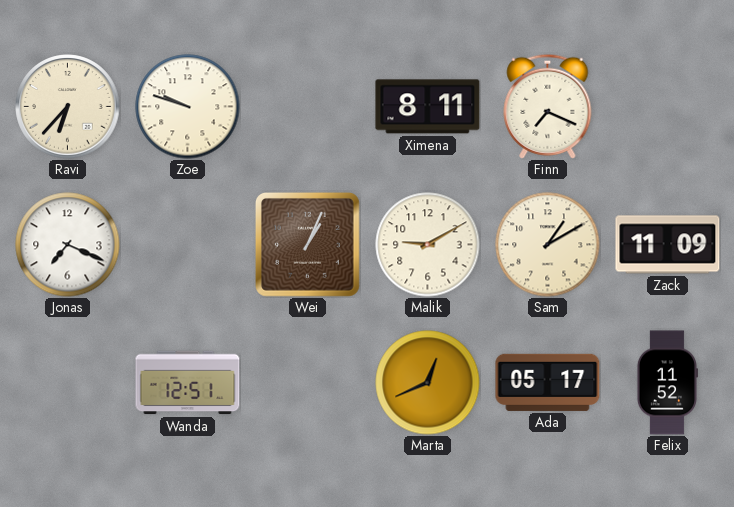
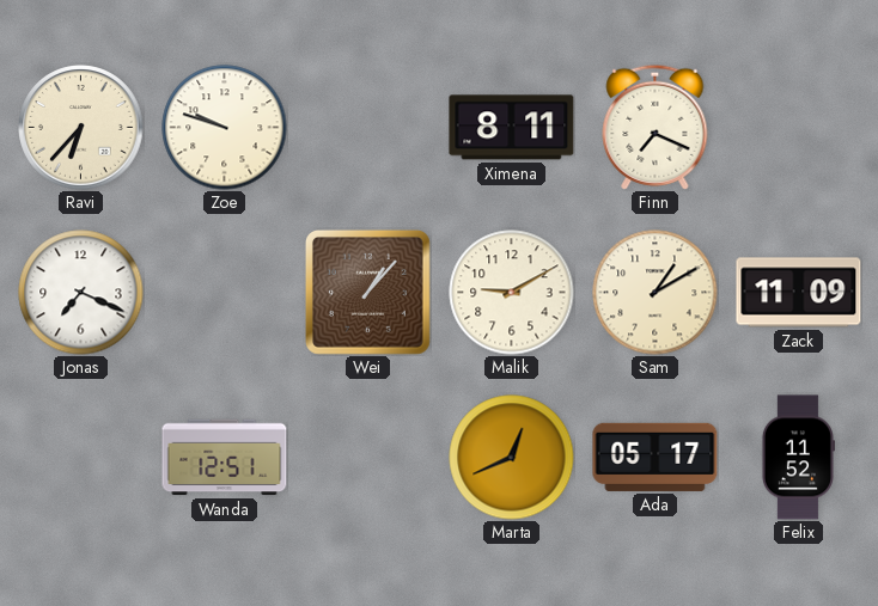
Wei: 1:04 -> 1:07
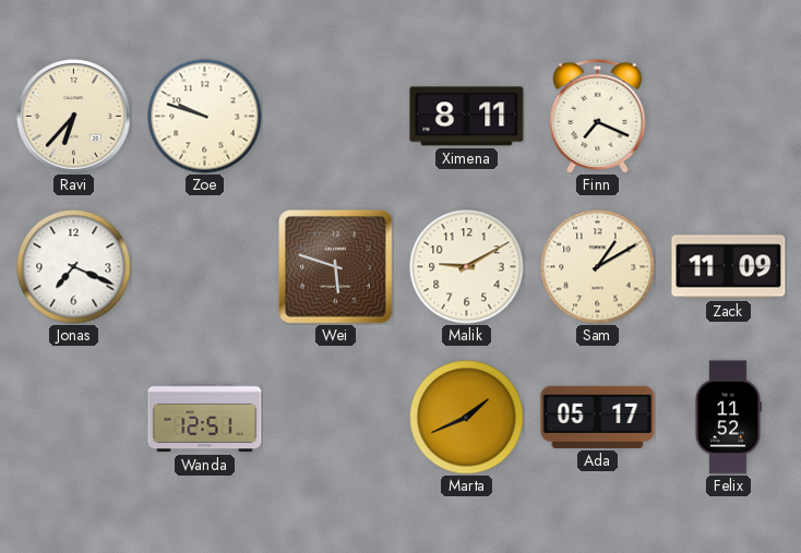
Wei: 1:07 -> 5:48
Marta: 12:41 -> 1:41
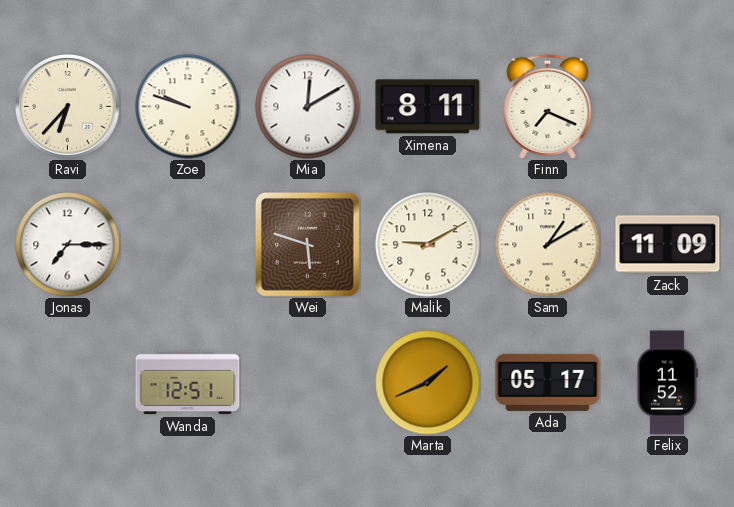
Mia: none -> 12:10
Jonas: 7:19 -> 7:15
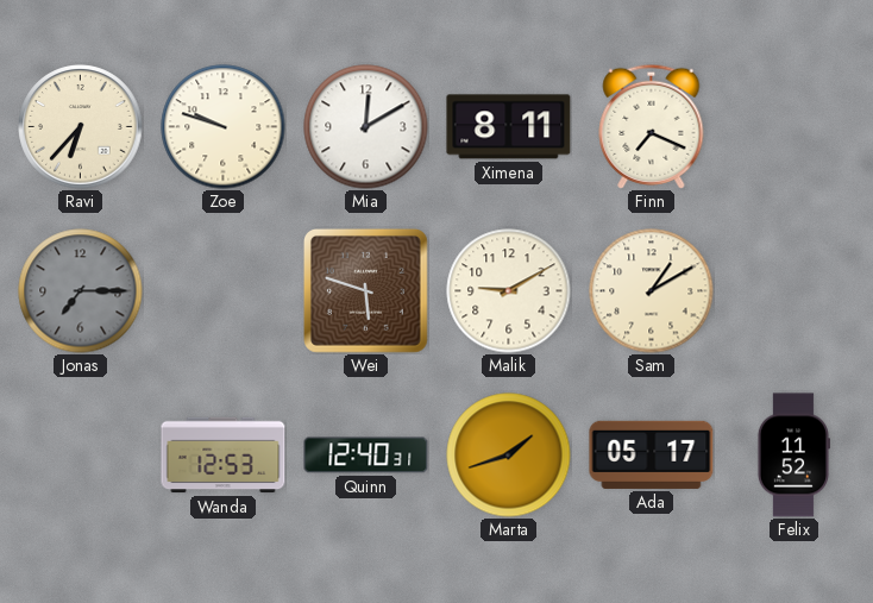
Jonas dial: white -> grey
Zack: 11:09 -> none
Wanda: 12:51 -> 12:53
Quinn: none -> 12:40
Marta: 1:41 -> 1:42
